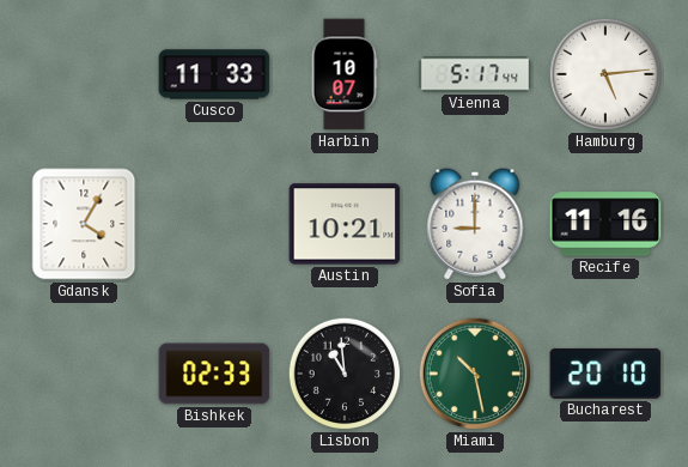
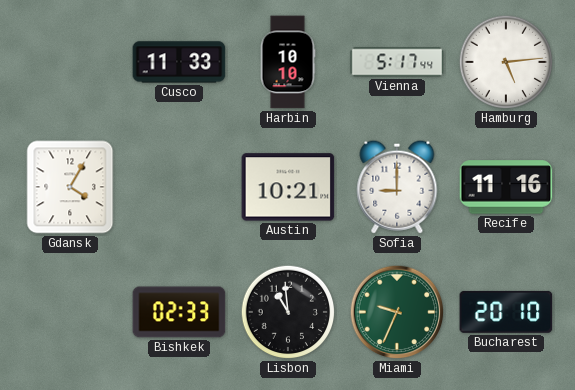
Harbin: 10:07 -> 10:10
Miami: 10:28 -> 9:34
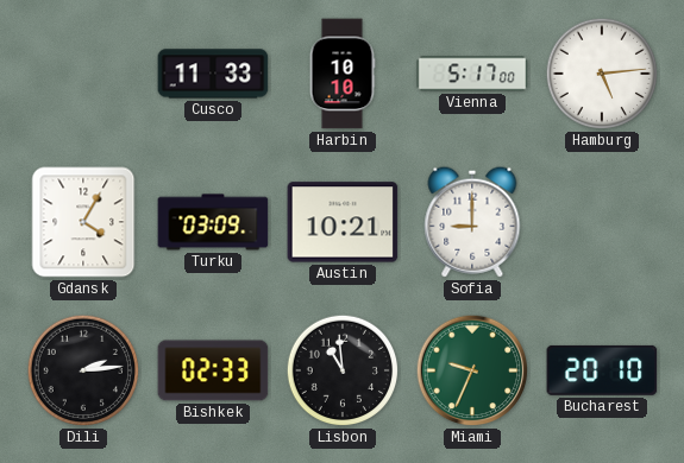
Vienna: 5:17:44 -> 5:17:00
Turku: none -> 03:09
Recife: 11:16 -> none
Dili: none -> 2:14
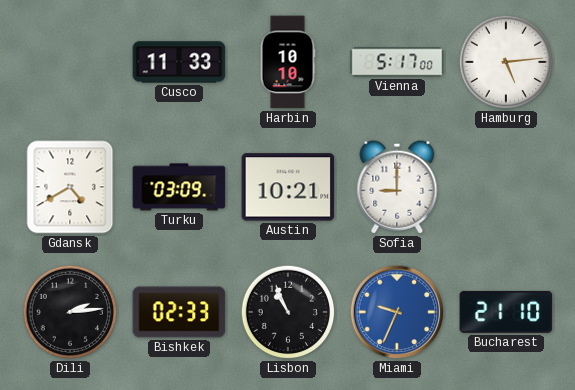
Gdansk: 4:05 -> 4:40
Lisbon: 10:59 -> 10:56
Miami dial: green -> blue
Bucharest: 20:10 -> 21:10
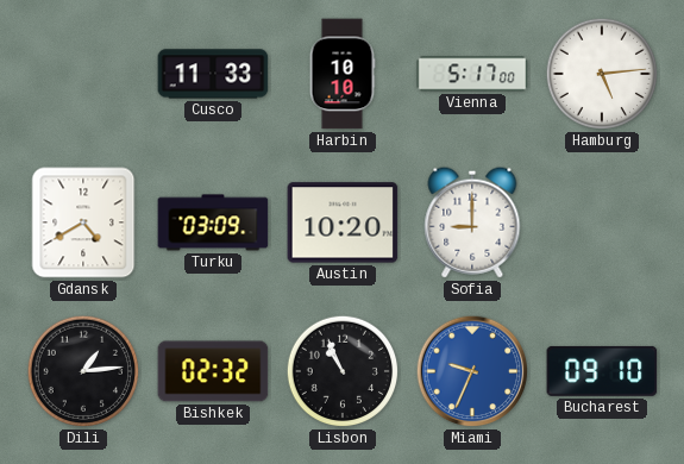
Austin: 10:21 -> 10:20
Dili: 2:14 -> 1:14
Bishkek: 02:33 -> 02:32
Bucharest: 21:10 -> 09:10
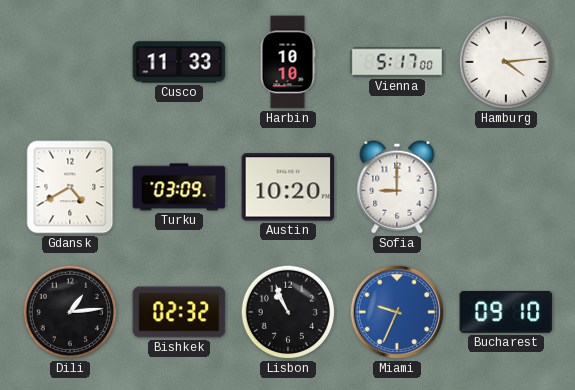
Hamburg: 5:14 -> 4:14
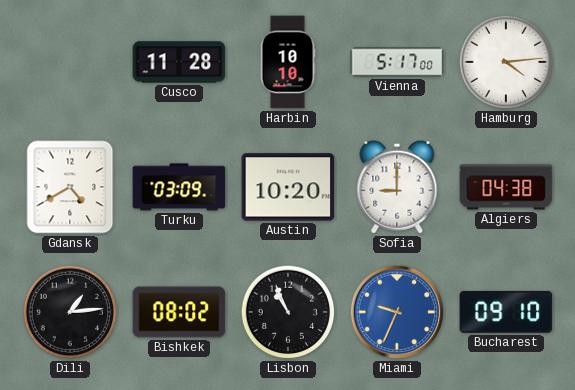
Cusco: 11:33 -> 11:28
Algiers: none -> 04:38
Bishkek: 02:32 -> 08:02
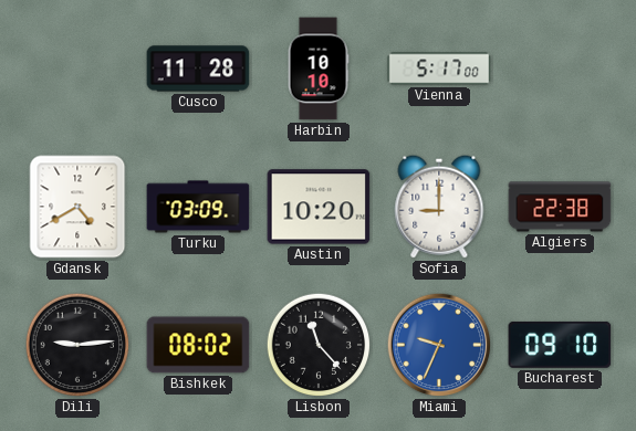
Hamburg: 4:14 -> none
Algiers: 04:38 -> 22:38
Dili: 1:14 -> 9:14
Lisbon: 10:56 -> 11:23
